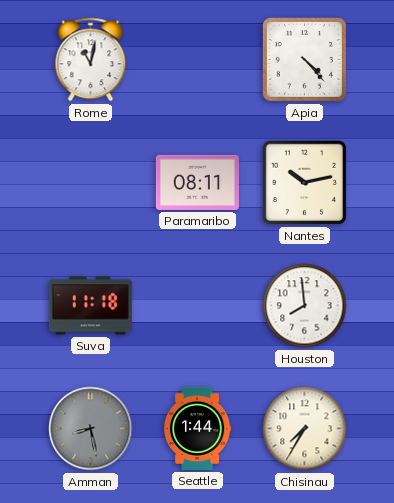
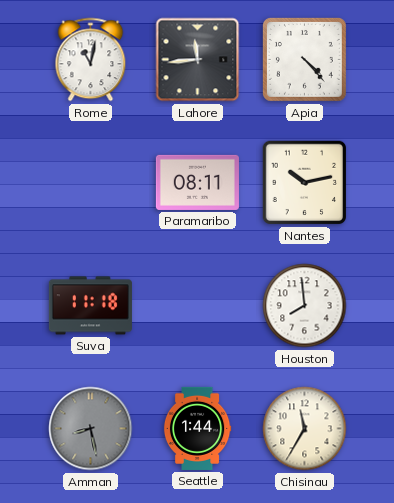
Lahore: none -> 11:44
Chisinau: 7:35 -> 11:35
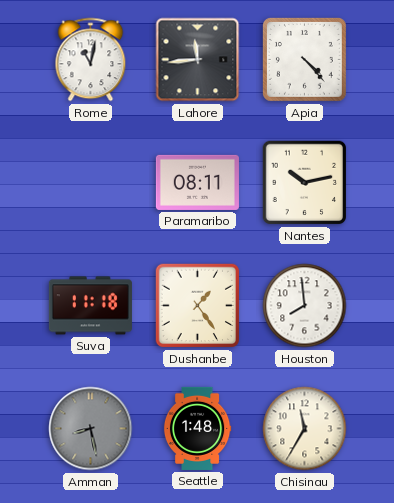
Dushanbe: none -> 1:24
Seattle: 1:44 -> 1:48
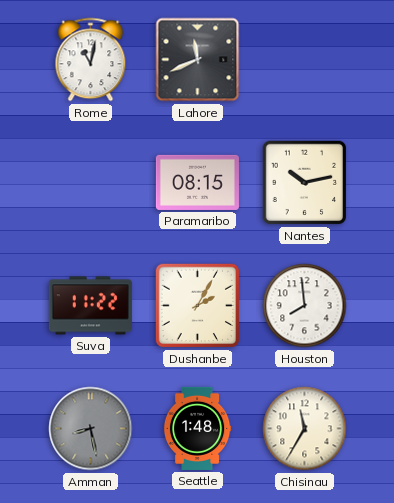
Lahore: 11:44 -> 11:41
Apia: 4:23 -> none
Paramaribo: 08:11 -> 08:15
Suva: 11:18 -> 11:22
Dushanbe: 1:24 -> 2:05
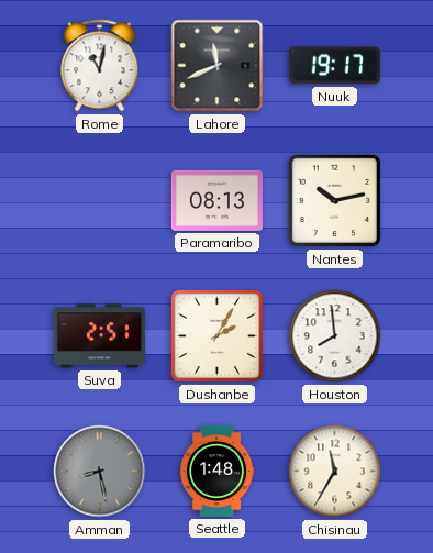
Nuuk: none -> 19:17
Paramaribo: 08:15 -> 08:13
Suva: 11:22 -> 2:51
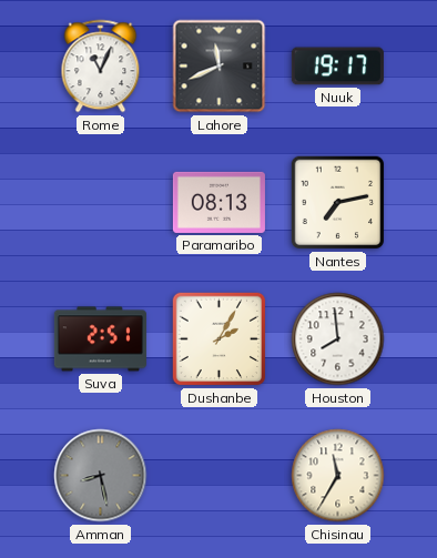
Rome: 11:02 -> 11:04
Nantes: 10:13 -> 7:13
Seattle: 1:48 -> none
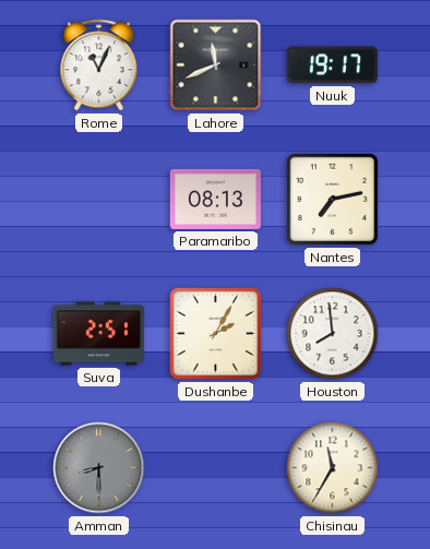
Amman: 8:28 -> 8:30
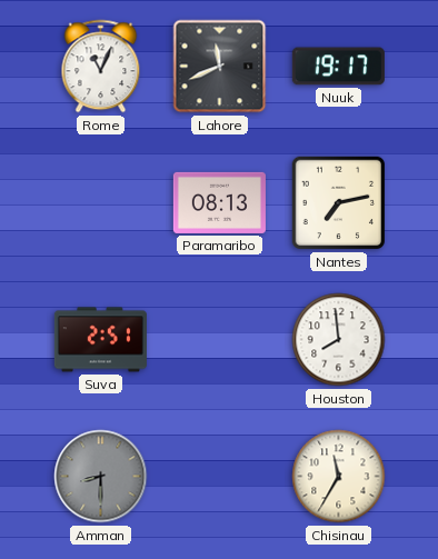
Dushanbe: 2:05 -> none
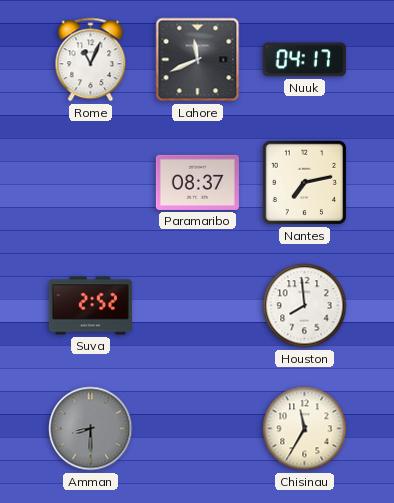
Nuuk: 19:17 -> 04:17
Paramaribo: 08:13 -> 08:37
Suva: 2:51 -> 2:52
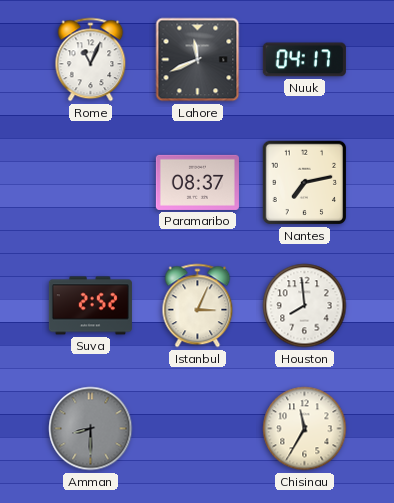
Istanbul: none -> 3:04
